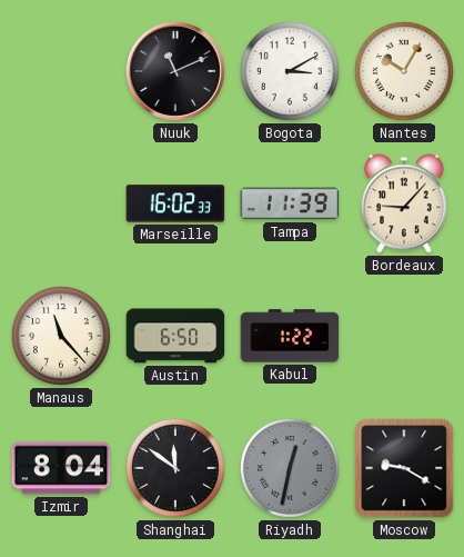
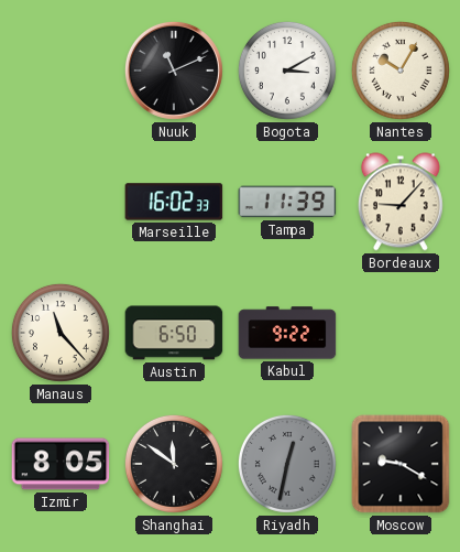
Kabul: 1:22 -> 9:22
Izmir: 8:04 -> 8:05
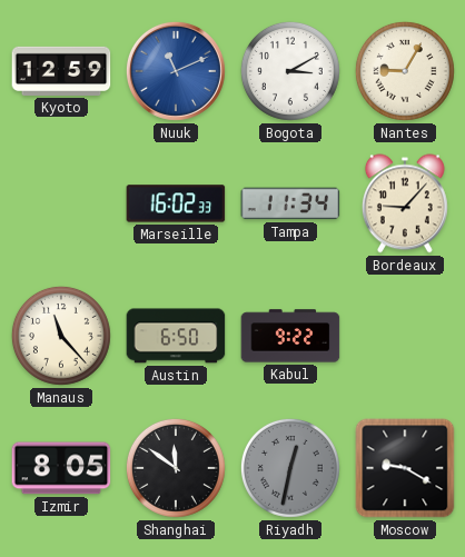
Kyoto: none -> 12:59
Nuuk dial: black -> blue
Nantes: 10:05 -> 9:05
Tampa: 11:39 -> 11:34
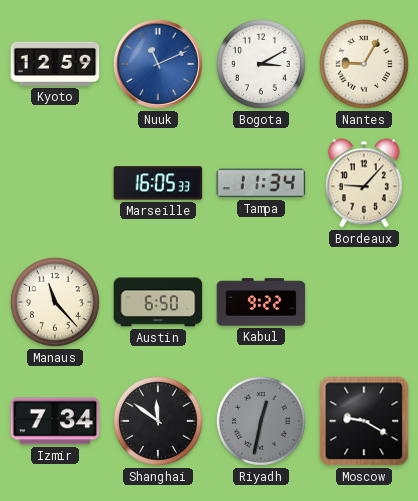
Marseille: 16:02 -> 16:05
Izmir: 8:05 -> 7:34
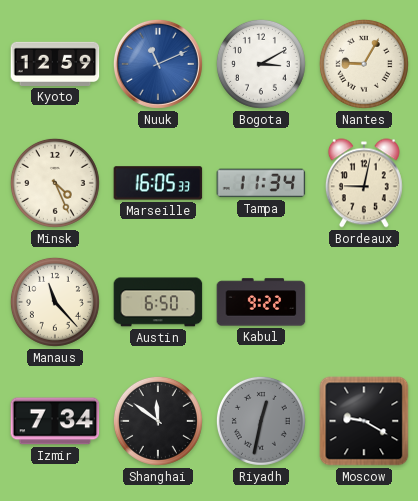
Minsk: none -> 4:26
Bordeaux: 9:07 -> 9:02
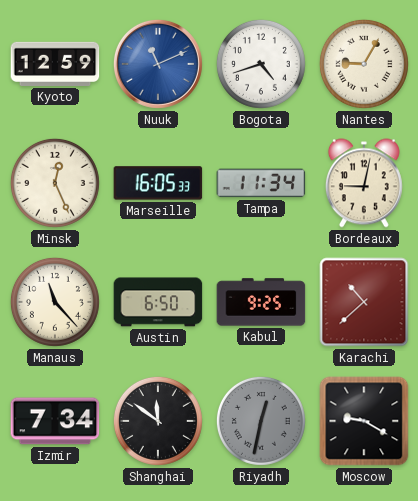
Bogota: 3:10 -> 4:42
Minsk: 4:26 -> 12:26
Kabul: 9:22 -> 9:25
Karachi: none -> 10:38
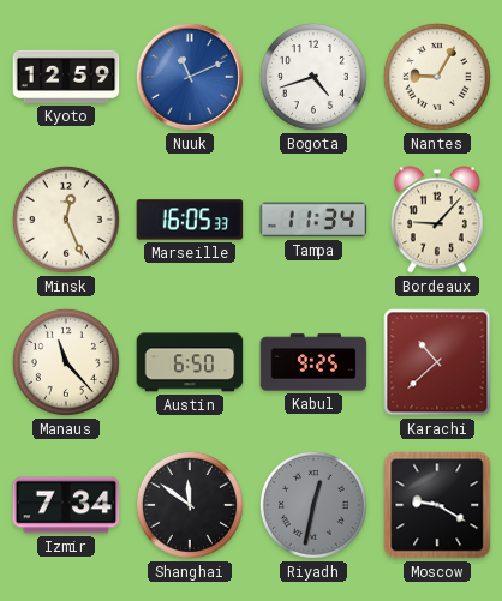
Bordeaux: 9:02 -> 9:07
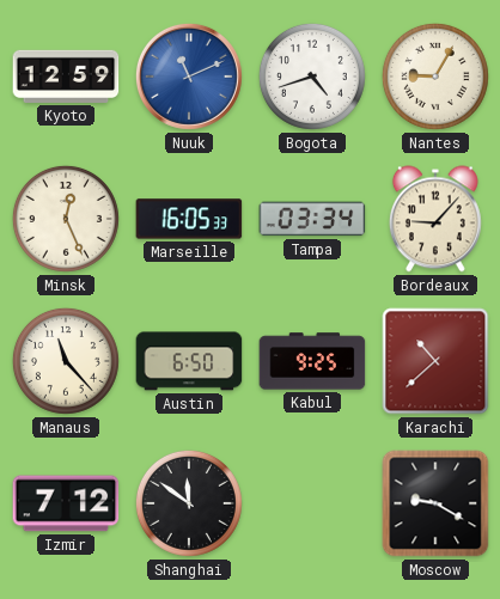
Tampa: 11:34 -> 03:34
Izmir: 7:34 -> 7:12
Riyadh: 12:32 -> none
